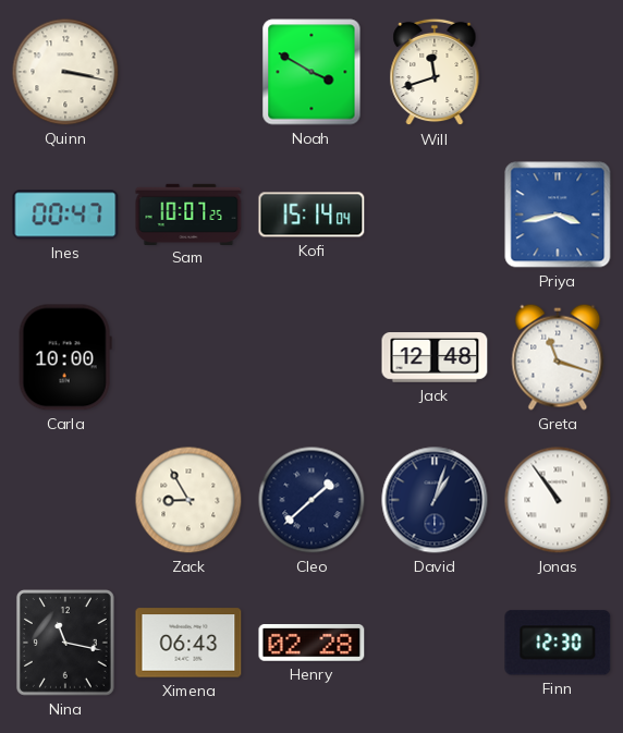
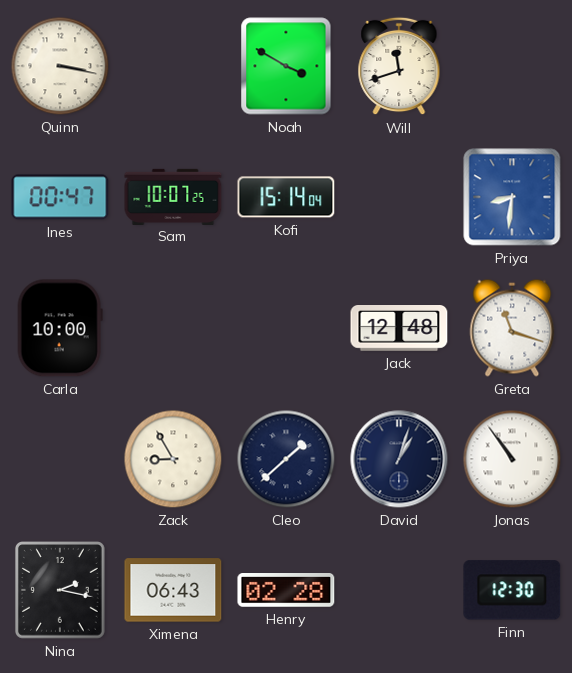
Priya: 3:43 -> 8:31
Nina: 11:17 -> 2:17
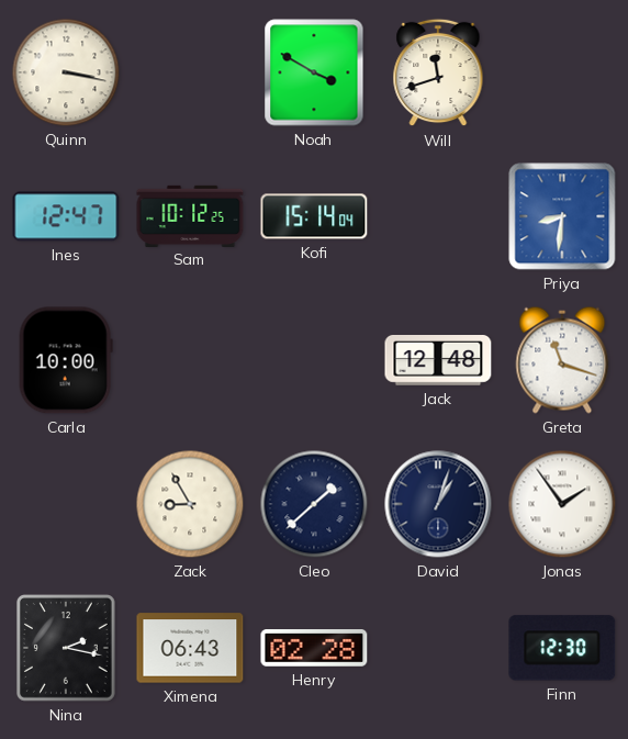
Ines: 00:47 -> 12:47
Sam: 10:07 -> 10:12
Jonas: 10:54 -> 1:54
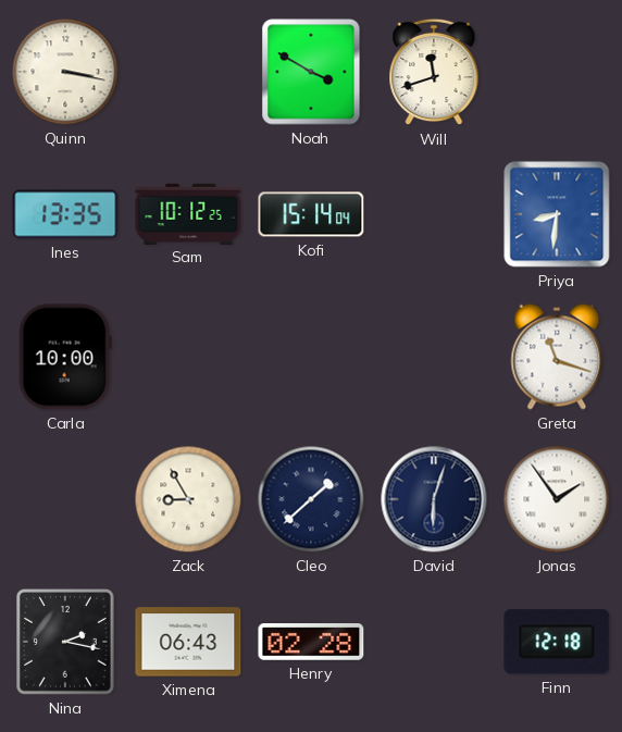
Ines: 12:47 -> 13:35
Jack: 12:48 -> none
David: 1:03 -> 6:03
Finn: 12:30 -> 12:18
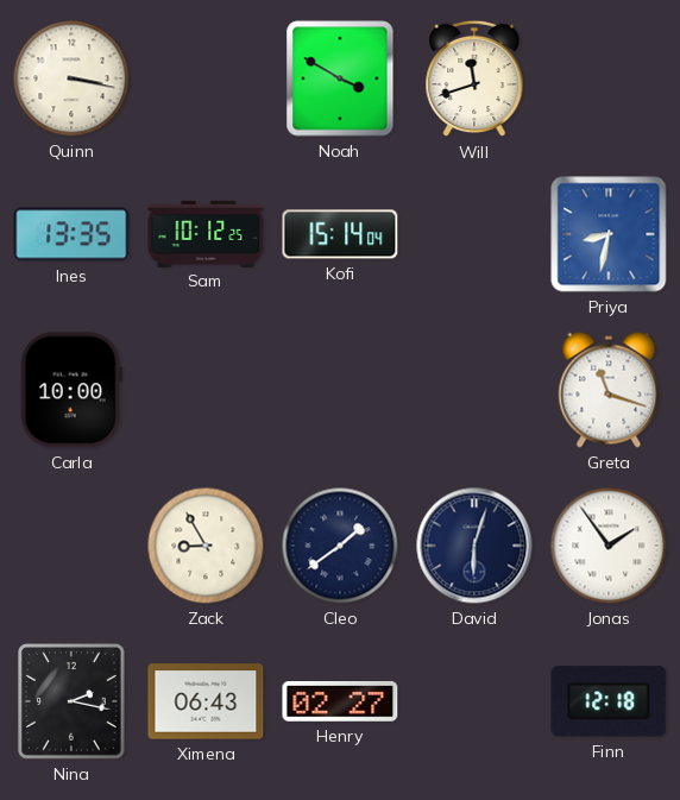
Priya: 8:31 -> 8:32
Cleo: 1:38 -> 1:39
Henry: 02:28 -> 02:27
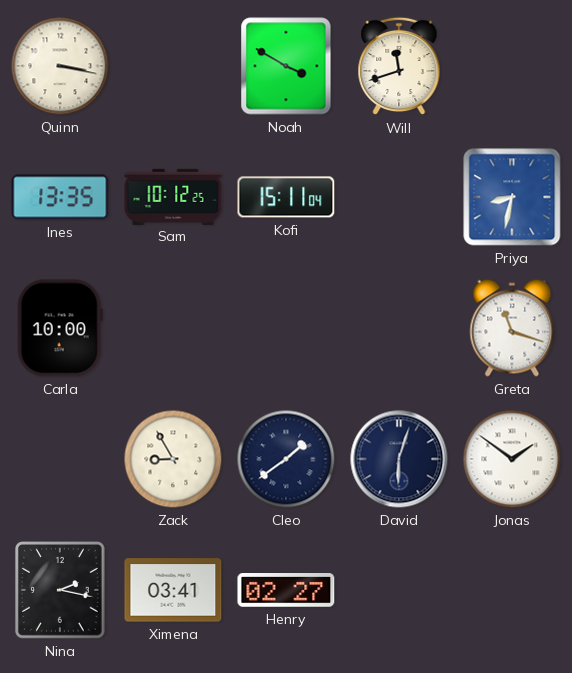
Kofi: 15:14 -> 15:11
Jonas: 1:54 -> 1:51
Ximena: 06:43 -> 03:41
Finn: 12:18 -> none
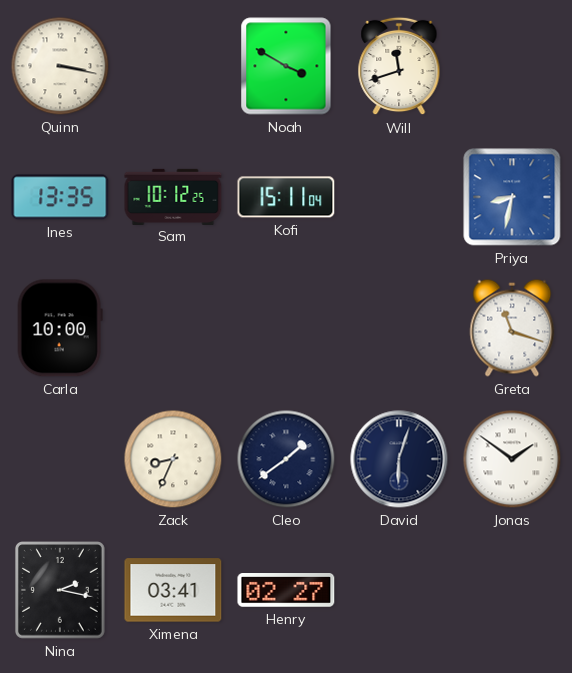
Zack: 8:55 -> 8:34
